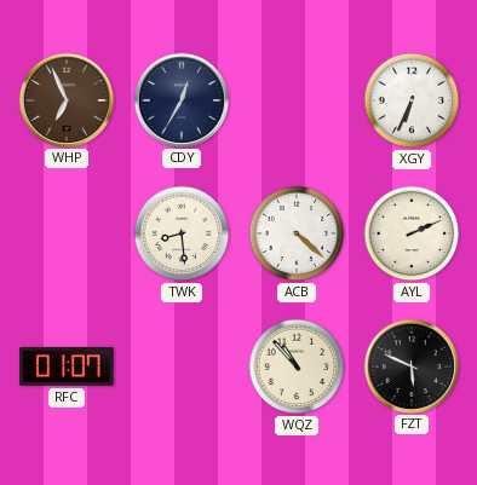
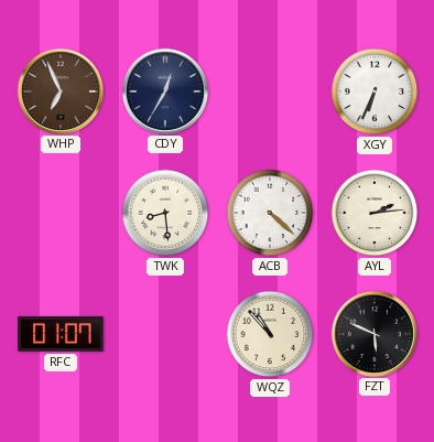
AYL: 2:11 -> 2:14
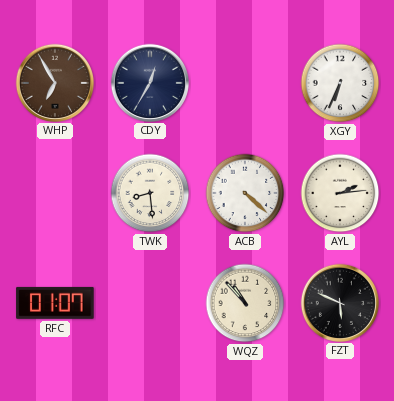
WHP: 6:56 -> 6:55
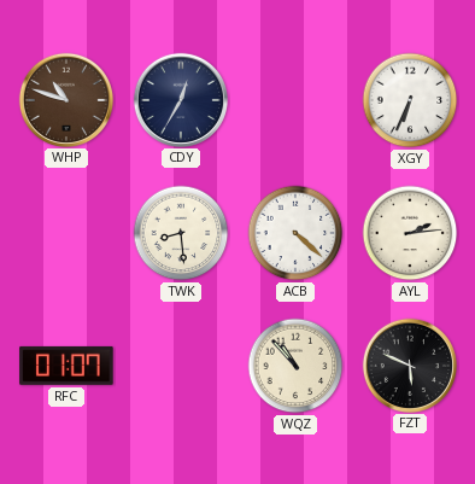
WHP: 6:55 -> 10:48
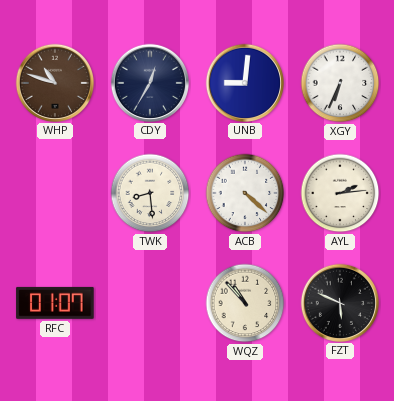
UNB: none -> 9:01
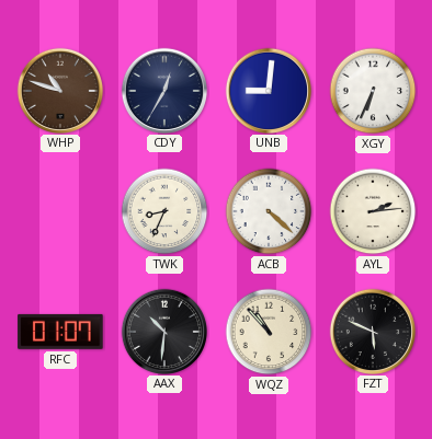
TWK: 8:29 -> 8:34
AAX: none -> 10:31
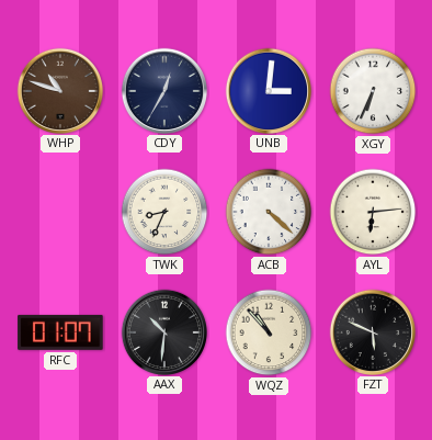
UNB: 9:01 -> 3:01
AYL: 2:14 -> 6:14
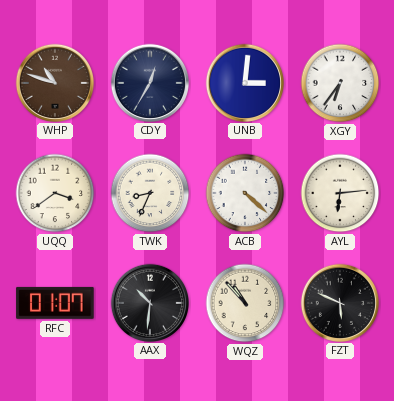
XGY: 6:34 -> 6:36
UQQ: none -> 3:39
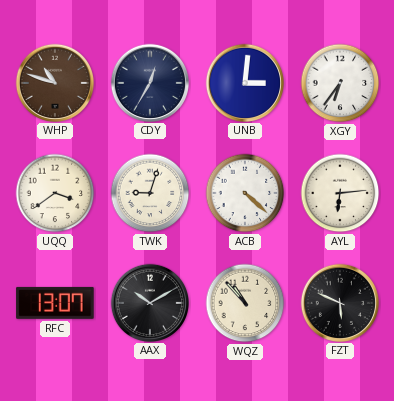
TWK: 8:34 -> 9:03
RFC: 01:07 -> 13:07
AAX: 10:31 -> 10:10
